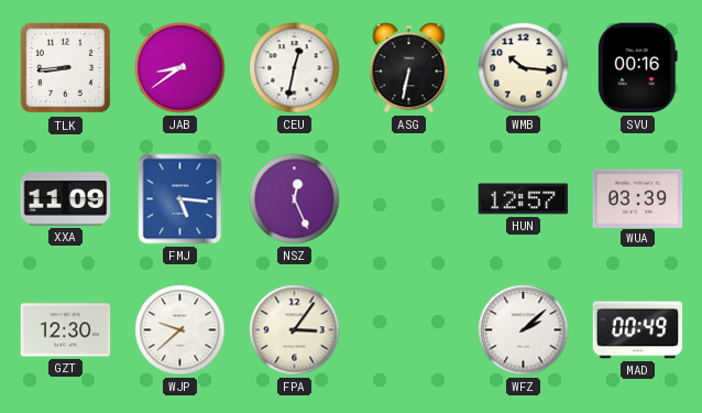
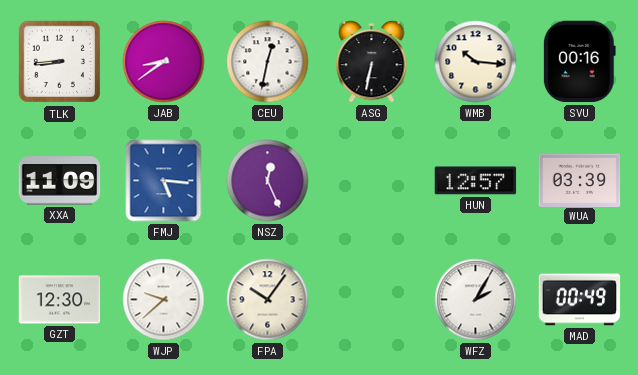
FPA: 3:06 -> 10:06
WFZ: 2:08 -> 2:05
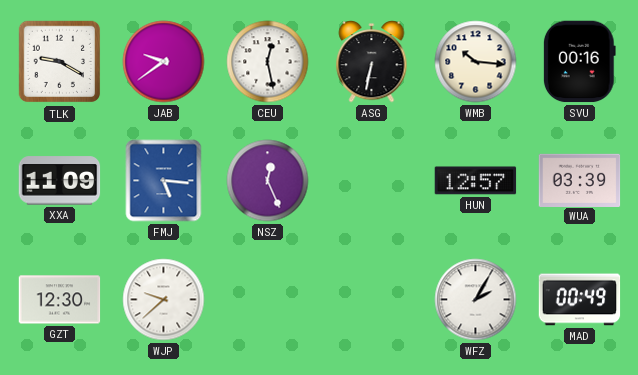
TLK: 8:44 -> 9:20
JAB: 8:39 -> 9:39
CEU: 12:32 -> 12:28
FPA: 10:06 -> none
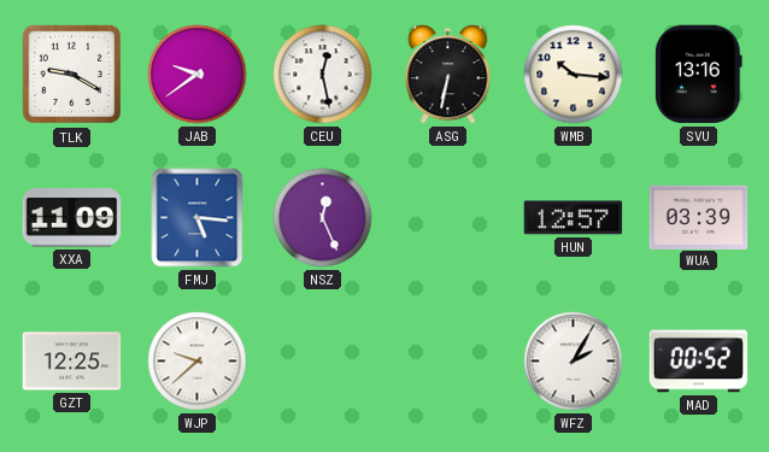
SVU: 00:16 -> 13:16
GZT: 12:30 -> 12:25
MAD: 00:49 -> 00:52
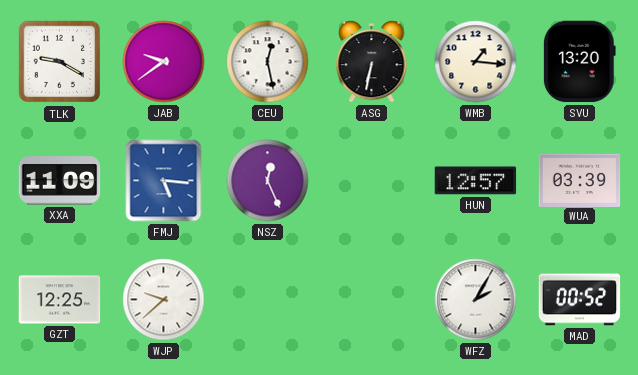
WMB: 10:16 -> 1:16
SVU: 13:16 -> 13:20
